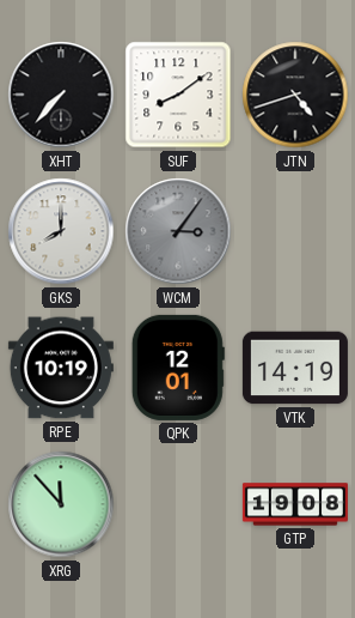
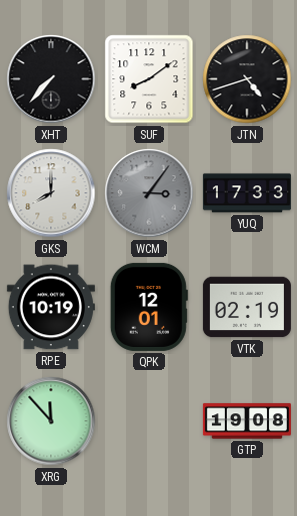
YUQ: none -> 17:33
VTK: 14:19 -> 02:19
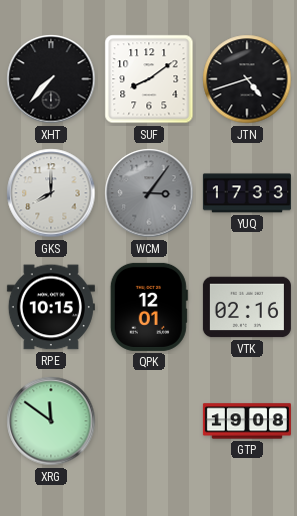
RPE: 10:19 -> 10:15
VTK: 02:19 -> 02:16
XRG: 11:53 -> 11:51
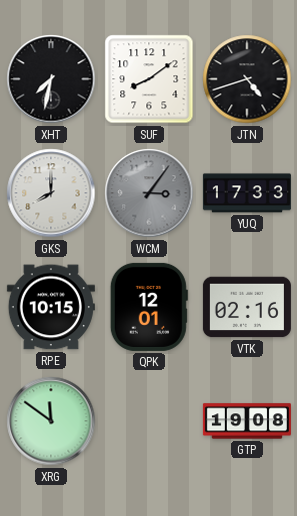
XHT: 7:37 -> 7:32
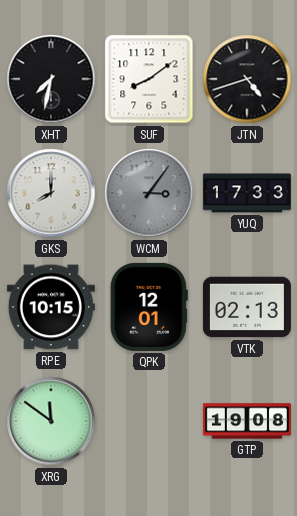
VTK: 02:16 -> 02:13
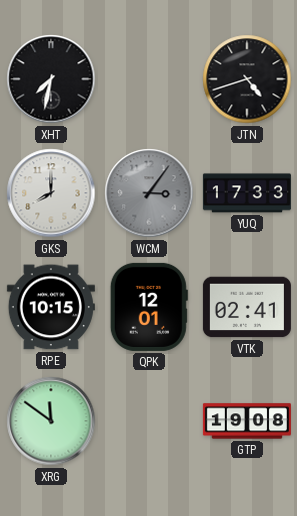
SUF: 8:09 -> none
VTK: 02:13 -> 02:41
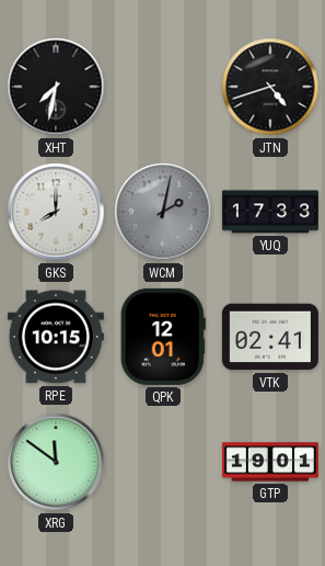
WCM: 3:06 -> 2:02
GTP: 19:08 -> 19:01
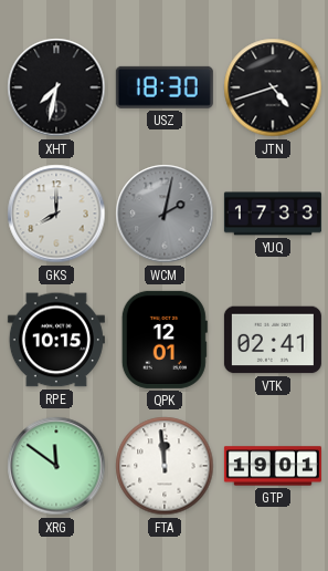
USZ: none -> 18:30
FTA: none -> 11:59
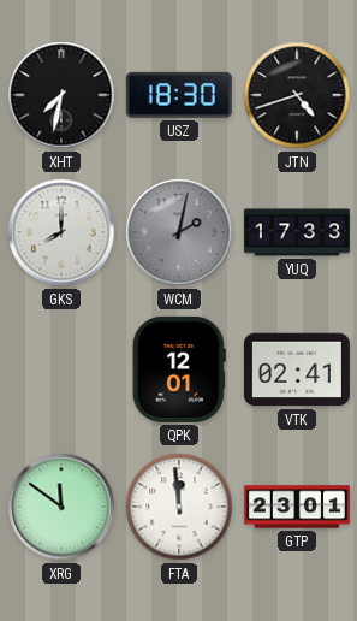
RPE: 10:15 -> none
GTP: 19:01 -> 23:01
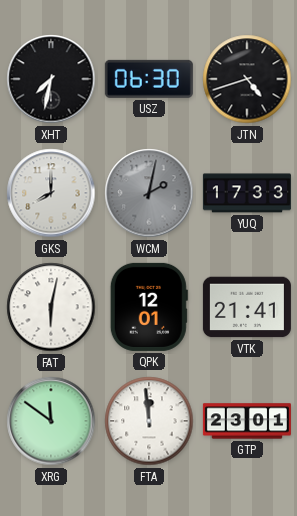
USZ: 18:30 -> 06:30
FAT: none -> 6:02
VTK: 02:41 -> 21:41
